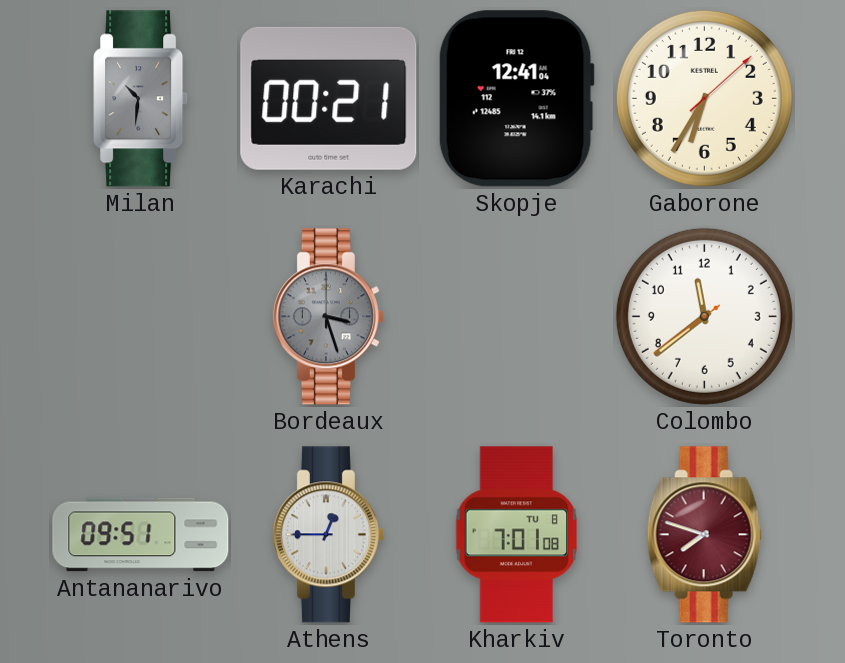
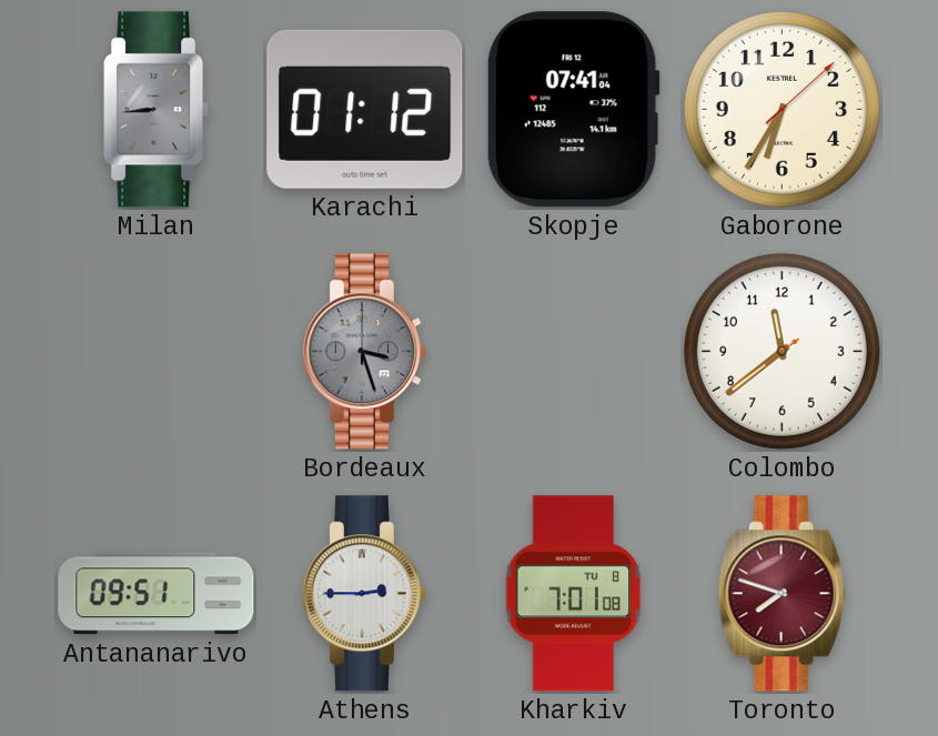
Milan: 10:31 -> 8:44
Karachi: 00:21 -> 01:12
Skopje: 12:41 -> 07:41
Athens: 12:45 -> 2:45
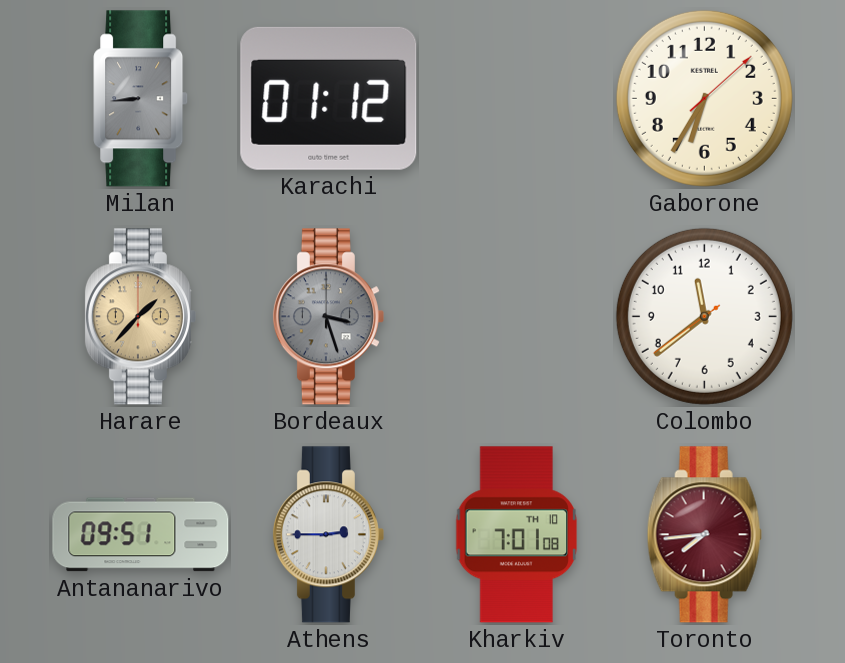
Skopje: 07:41 -> none
Harare: none -> 1:37
Kharkiv date: TU 8 -> TH 10
Toronto: 7:48 -> 7:44
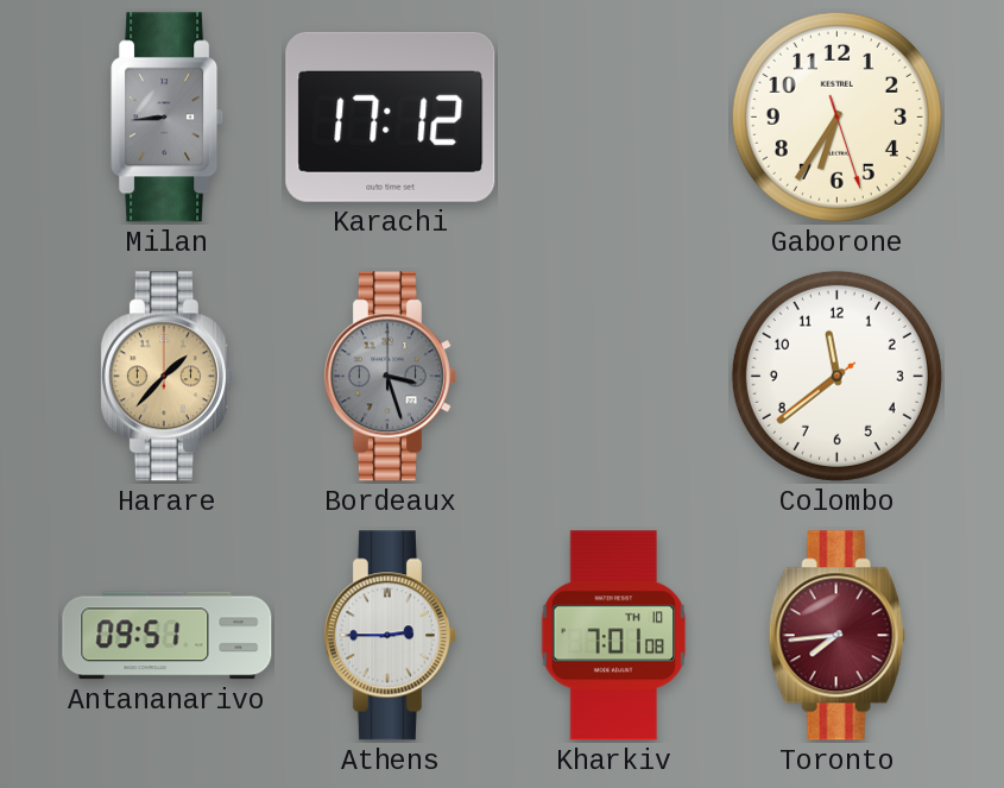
Karachi: 01:12 -> 17:12
Gaborone: 6:35:08 -> 6:35:27
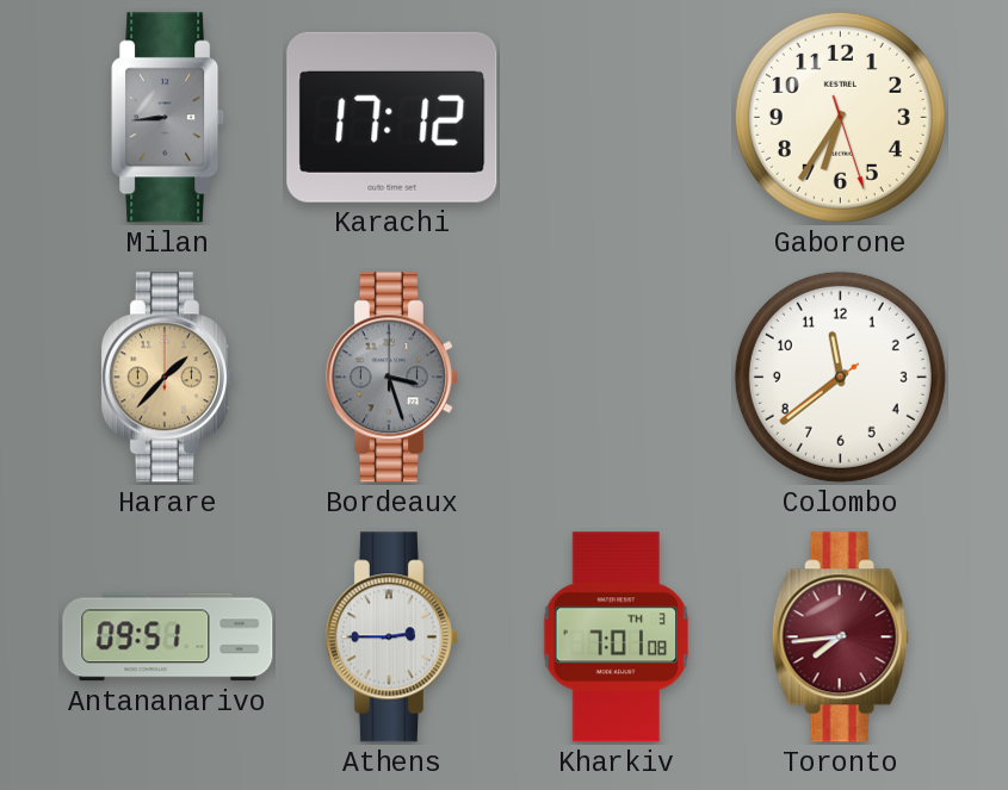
Kharkiv date: TH 10 -> TH 3
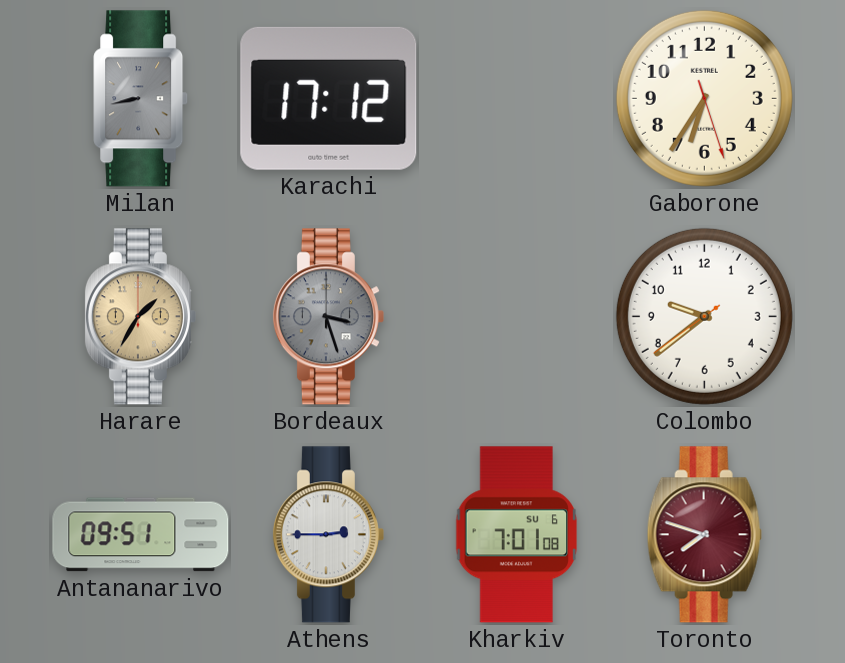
Milan: 8:44 -> 8:43
Harare: 1:37 -> 1:35
Colombo: 11:38 -> 9:38
Kharkiv date: TH 3 -> SU 6
Toronto: 7:44 -> 7:48
